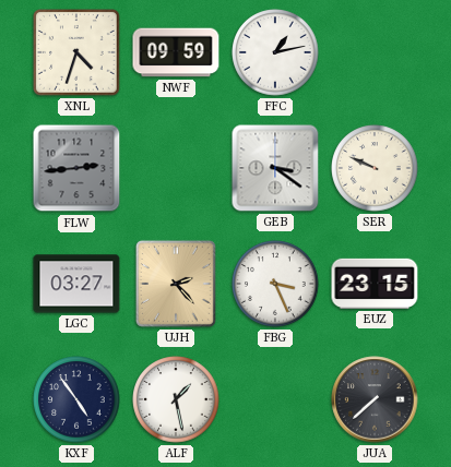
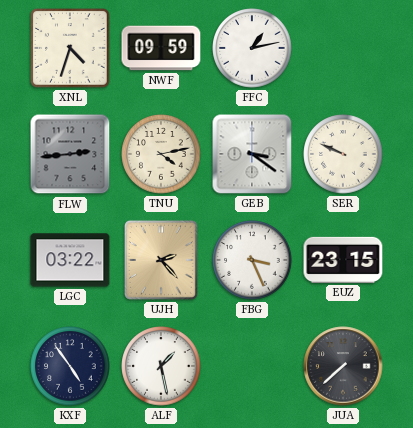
TNU: none -> 4:13
LGC: 03:27 -> 03:22
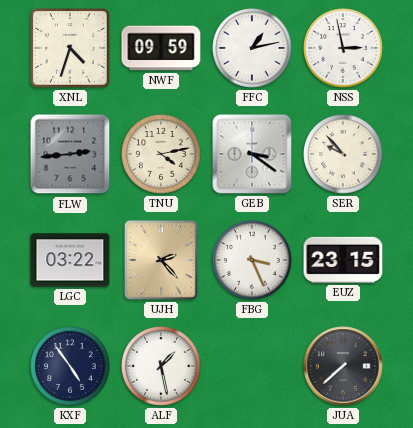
NSS: none -> 2:58
SER: 9:49 -> 9:53
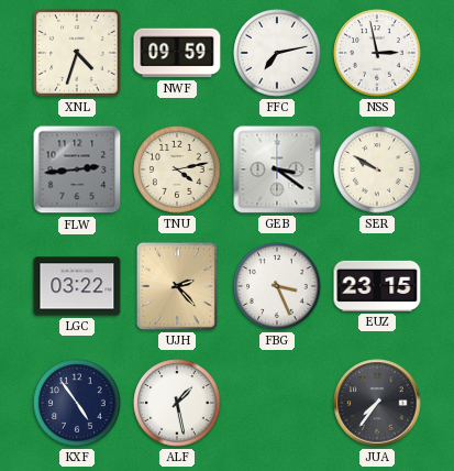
FFC: 1:13 -> 7:13
SER: 9:53 -> 9:50
JUA: 7:38 -> 7:36
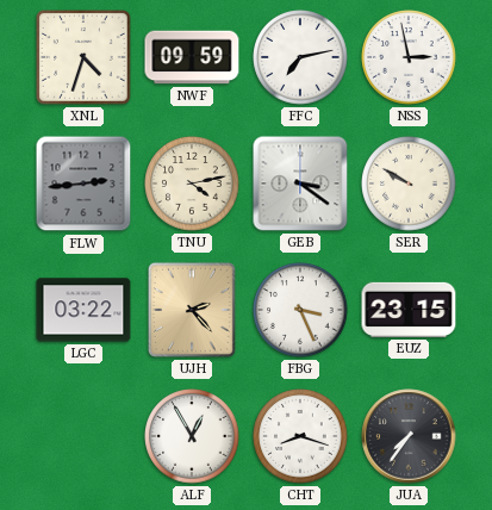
KXF: 4:54 -> none
ALF: 1:28 -> 12:55
CHT: none -> 8:18
